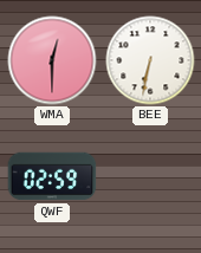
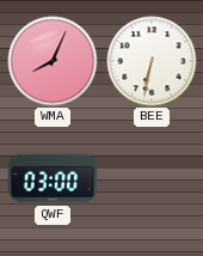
WMA: 12:30 -> 8:04
QWF: 02:59 -> 03:00
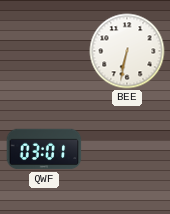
WMA: 8:04 -> none
QWF: 03:00 -> 03:01
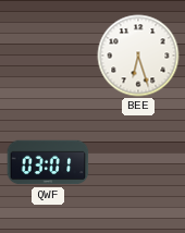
BEE: 6:32 -> 6:27
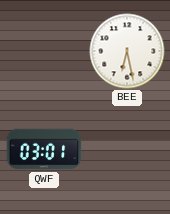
BEE: 6:27 -> 6:28
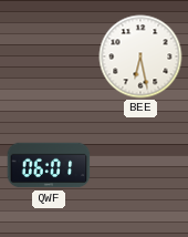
QWF: 03:01 -> 06:01
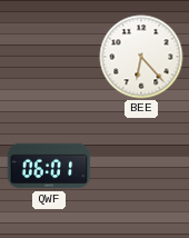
BEE: 6:28 -> 6:23
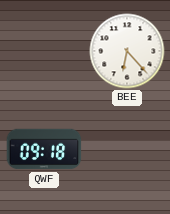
QWF: 06:01 -> 09:18
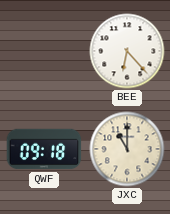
JXC: none -> 11:00
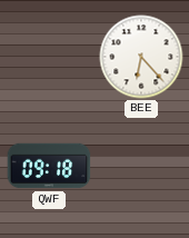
JXC: 11:00 -> none
